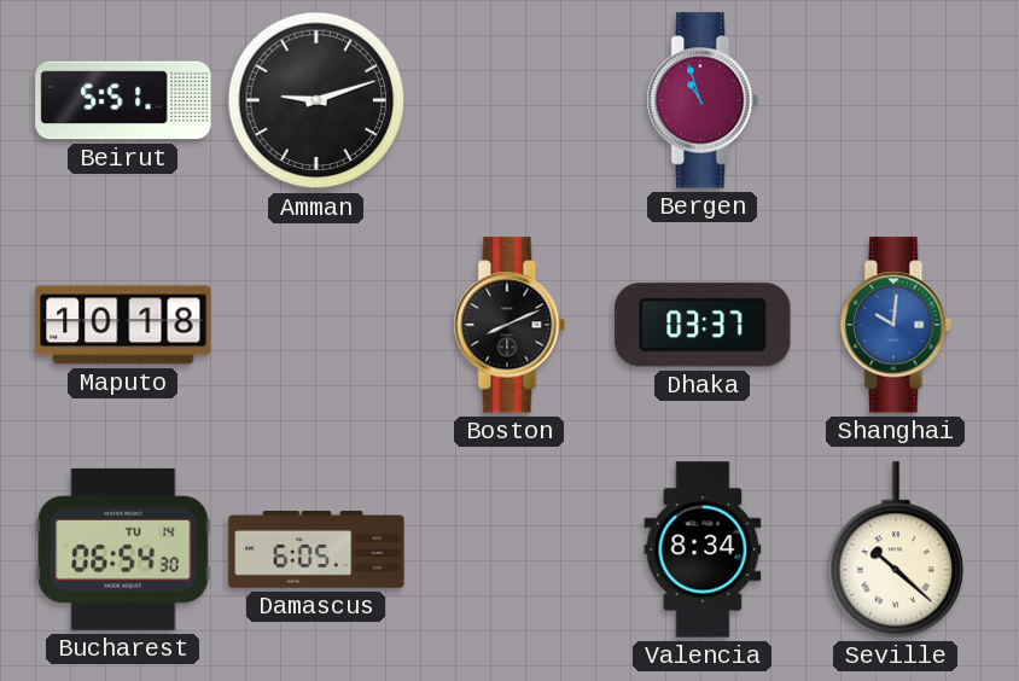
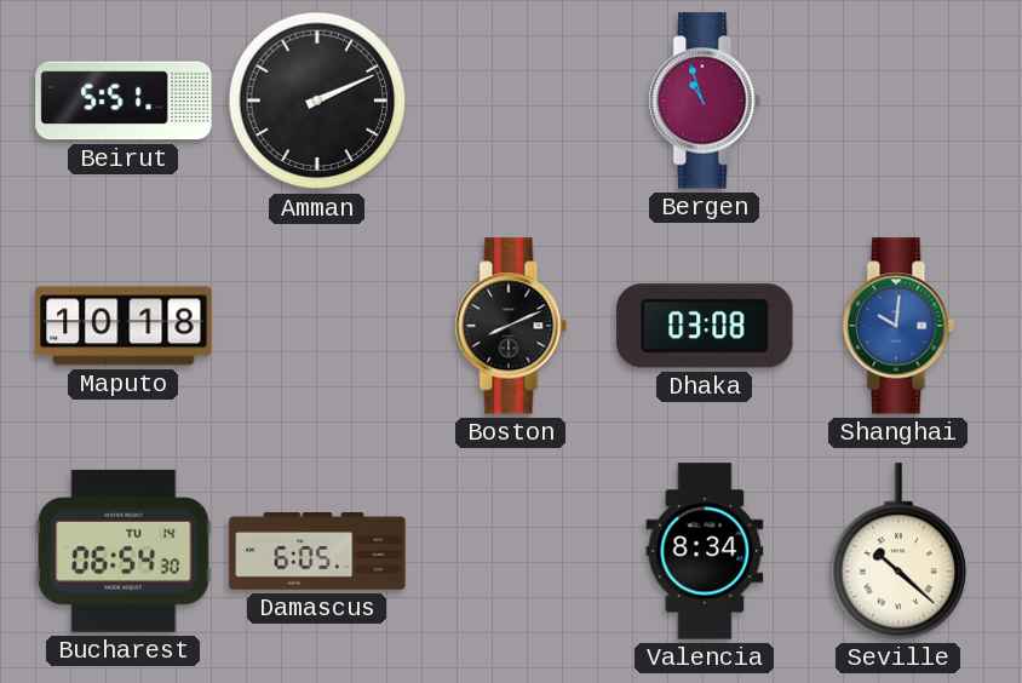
Amman: 9:12 -> 2:11
Dhaka: 03:37 -> 03:08
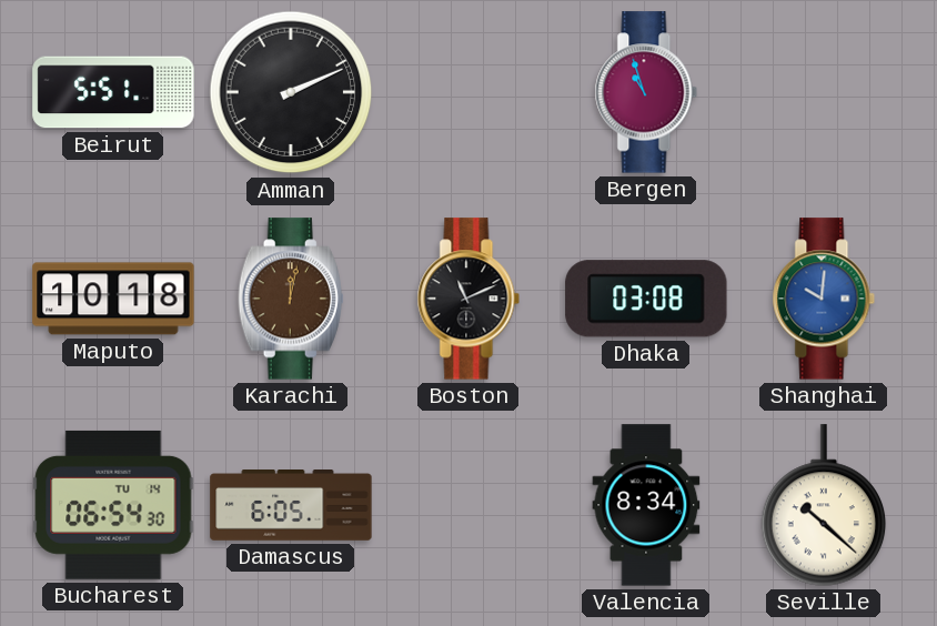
Karachi: none -> 12:02
Boston: 8:11 -> 11:11
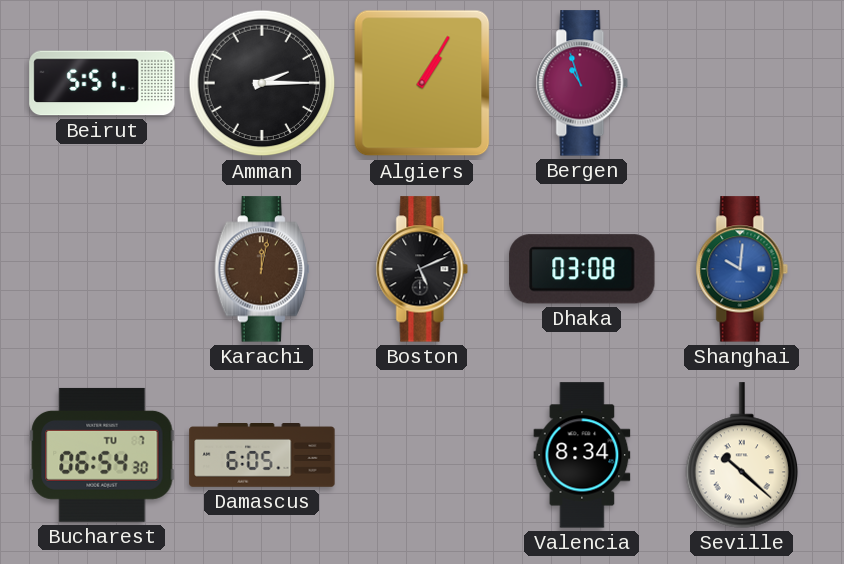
Amman: 2:11 -> 2:15
Algiers: none -> 1:05
Maputo: 10:18 -> none
Boston: 11:11 -> 5:11
Bucharest date: TU 14 -> TU 7
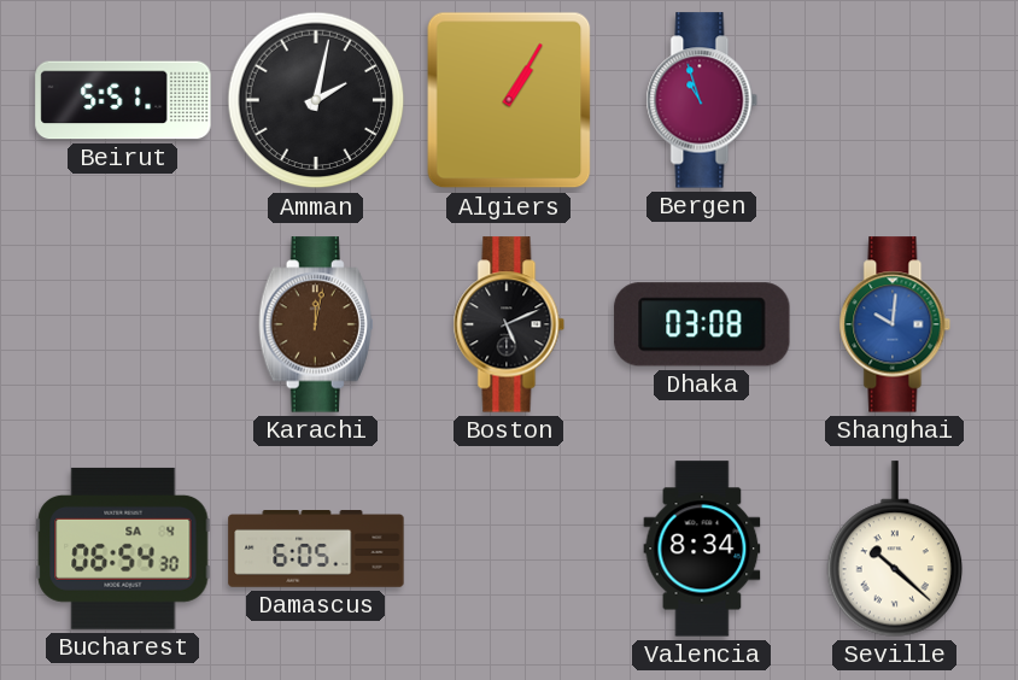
Amman: 2:15 -> 2:02
Bucharest date: TU 7 -> SA 4
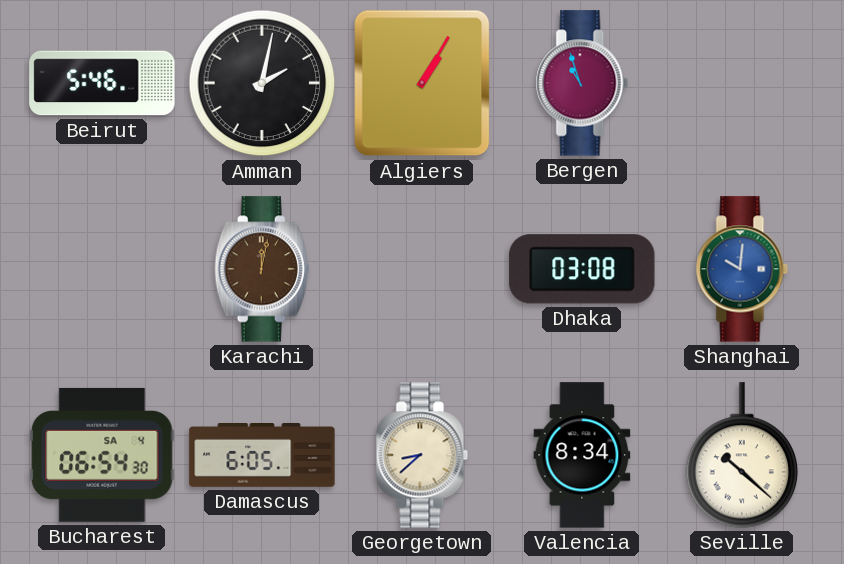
Beirut: 5:51 -> 5:46
Boston: 5:11 -> none
Georgetown: none -> 8:38
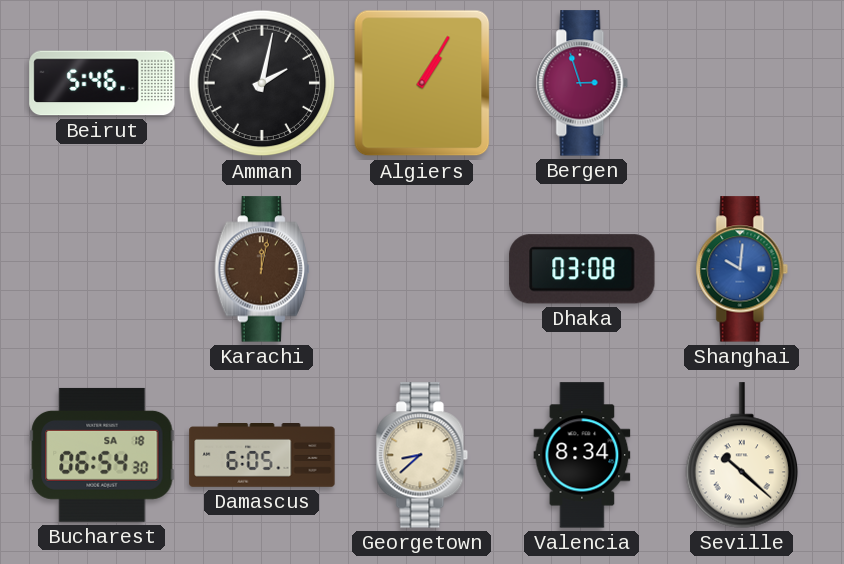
Bergen: 10:57 -> 2:57
Bucharest date: SA 4 -> SA 18
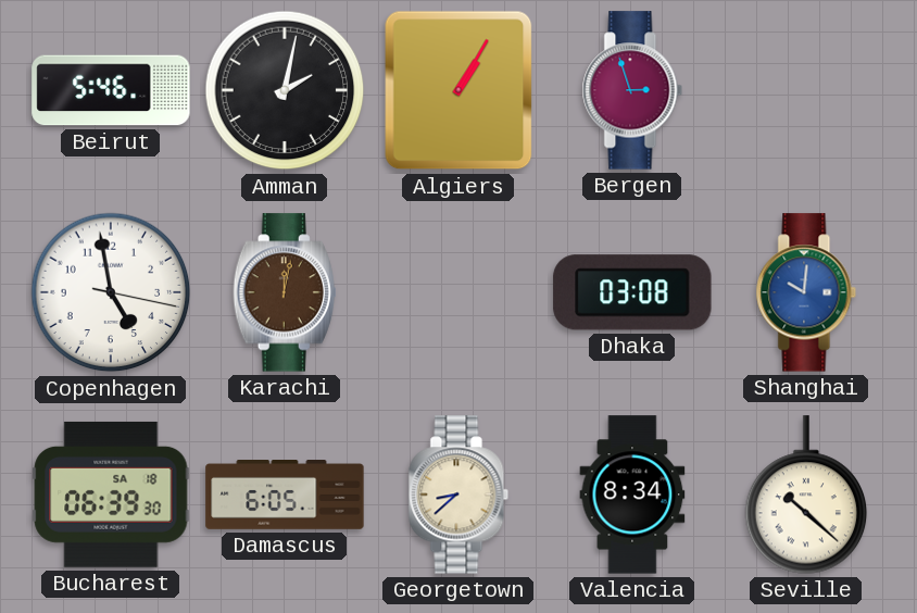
Copenhagen: none -> 4:58
Bucharest: 06:54 -> 06:39
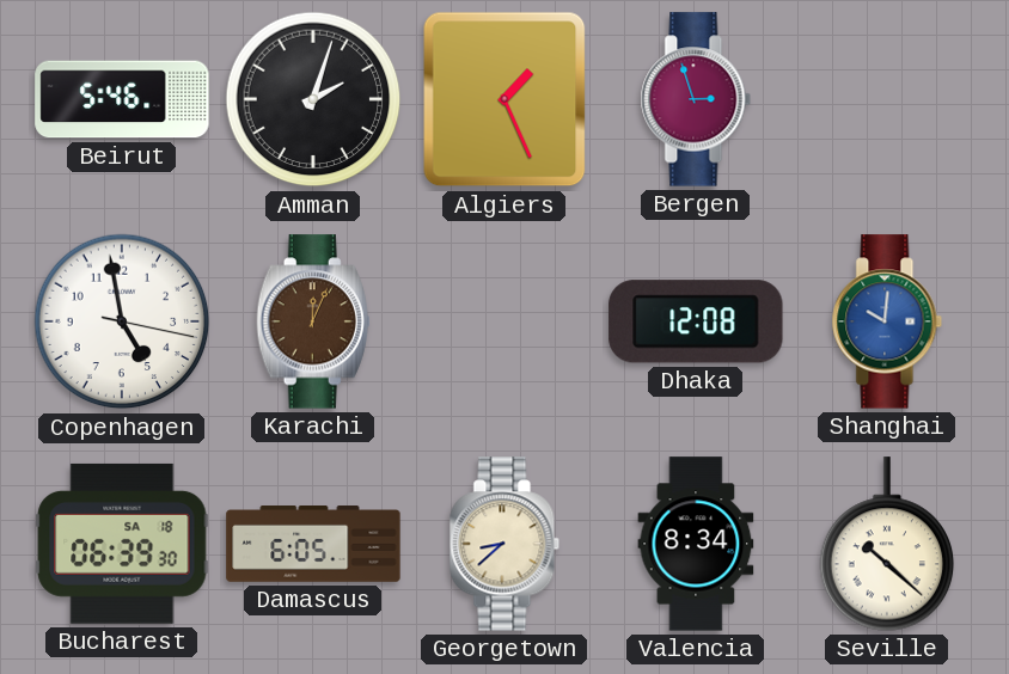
Amman: 2:02 -> 2:03
Algiers: 1:05 -> 1:26
Karachi: 12:02 -> 12:04
Dhaka: 03:08 -> 12:08
